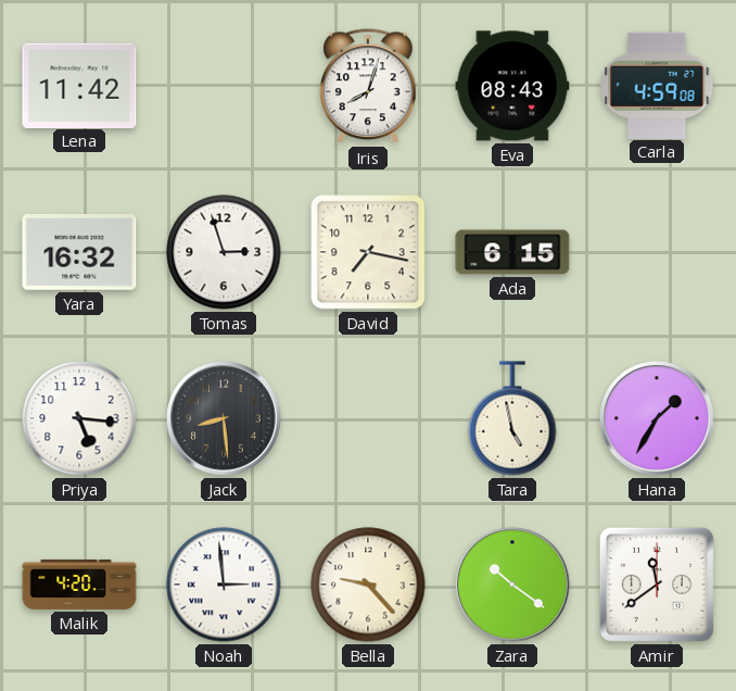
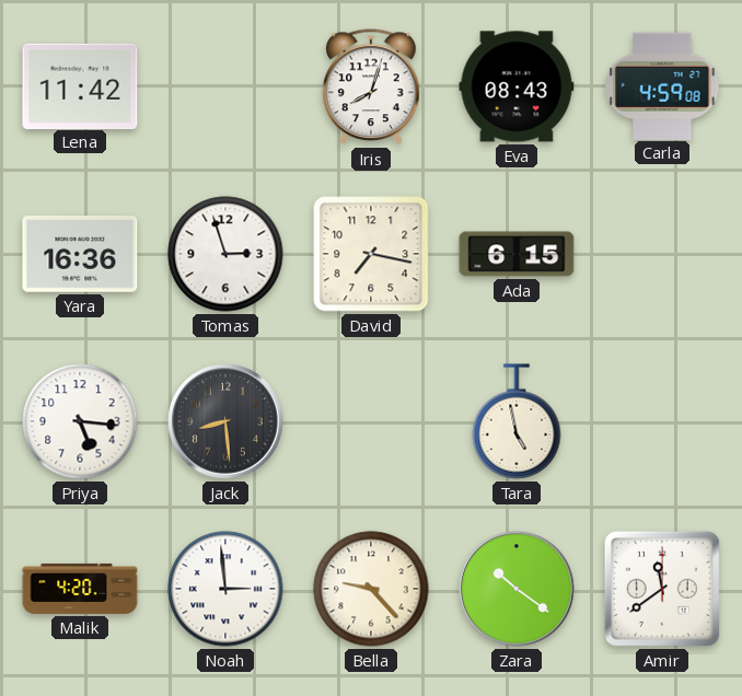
Yara: 16:32 -> 16:36
Hana: 1:35 -> none
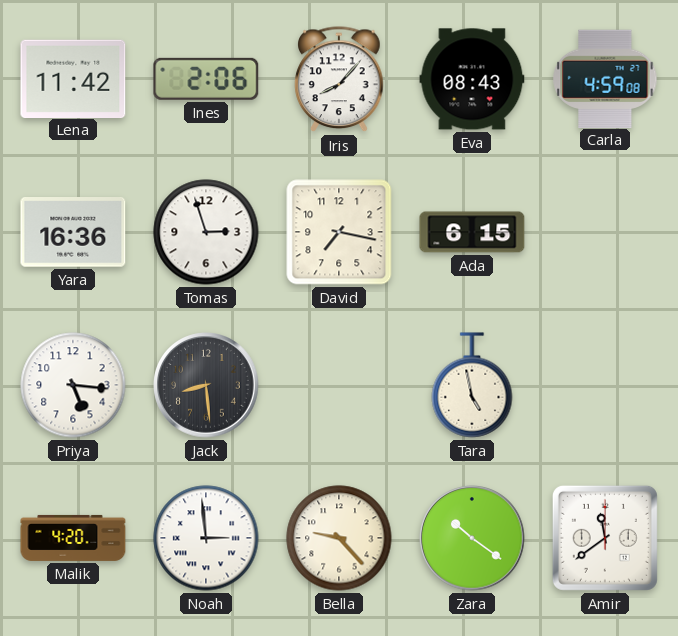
Ines: none -> 2:06
Iris: 8:03 -> 8:07
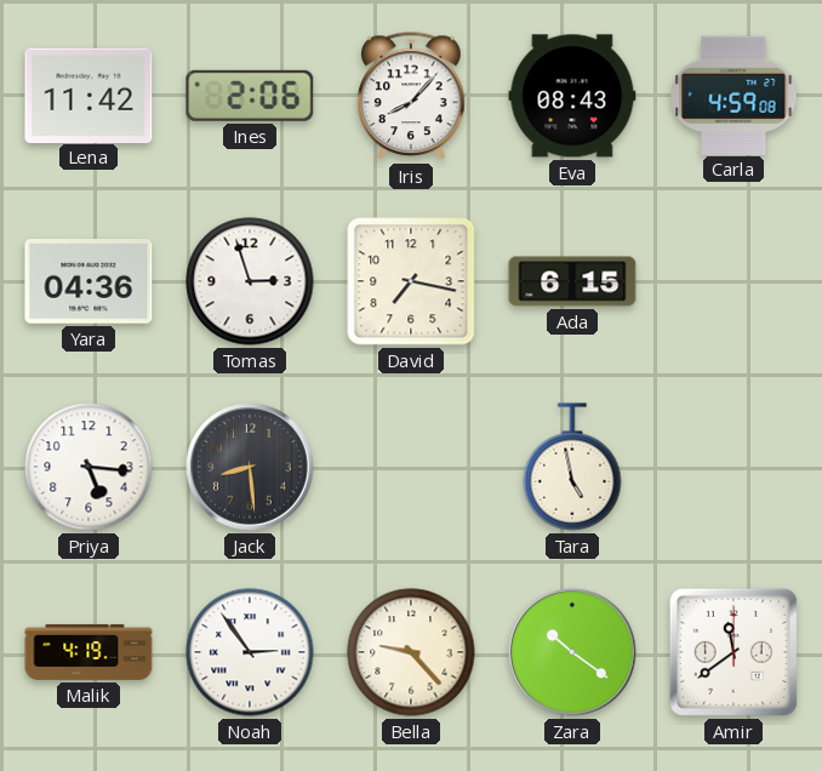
Yara: 16:36 -> 04:36
Malik: 4:20 -> 4:19
Noah: 2:59 -> 2:54
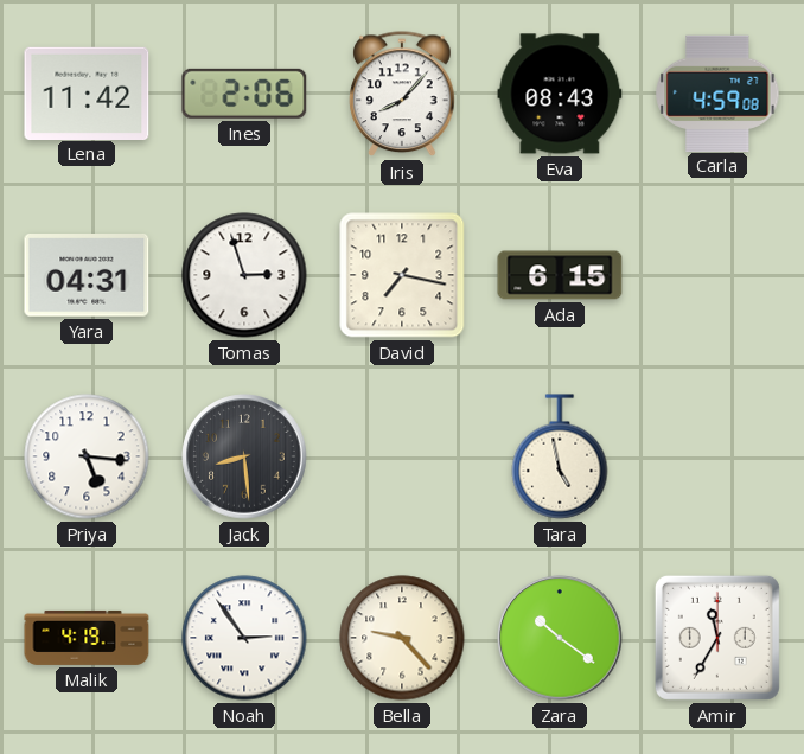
Yara: 04:36 -> 04:31
Amir: 11:39 -> 11:35
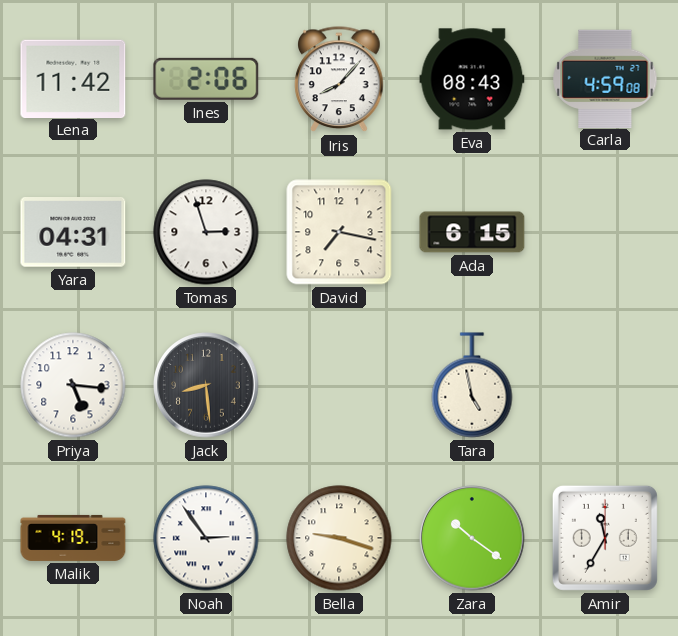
Bella: 9:23 -> 9:18
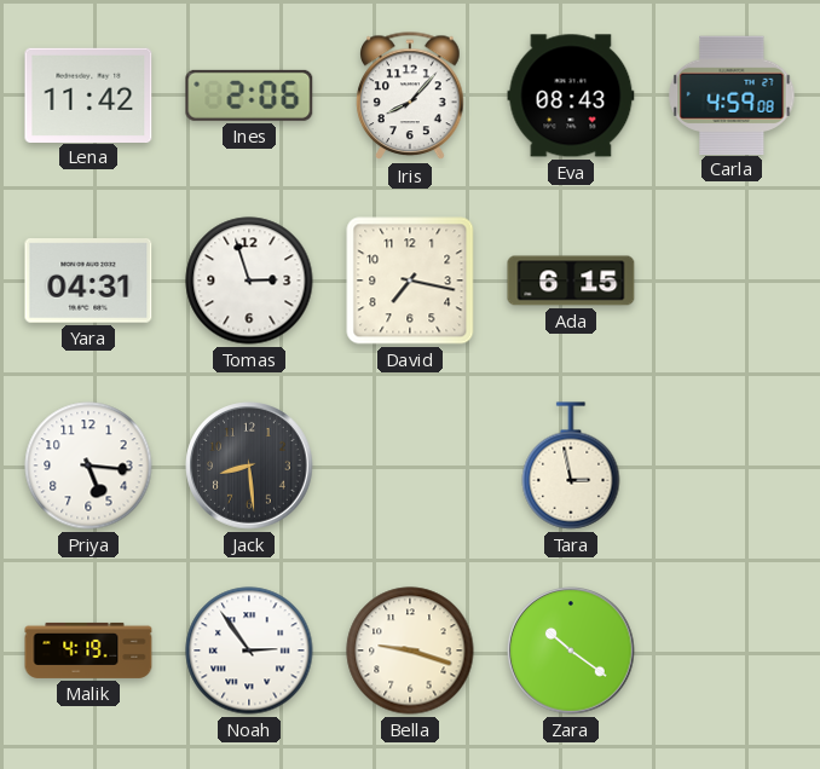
Tara: 4:58 -> 2:58
Amir: 11:35 -> none
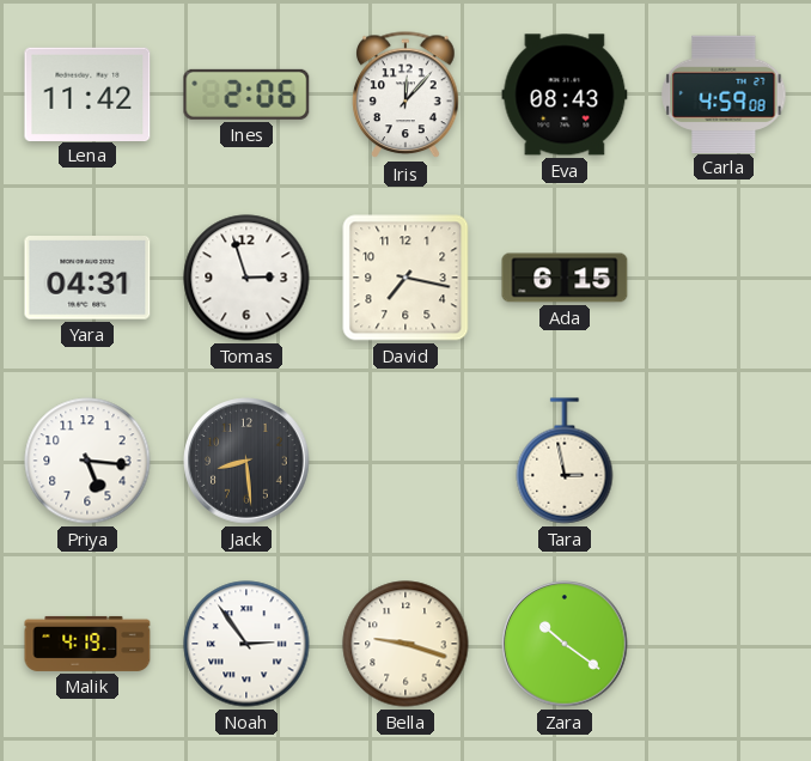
Iris: 8:07 -> 12:07
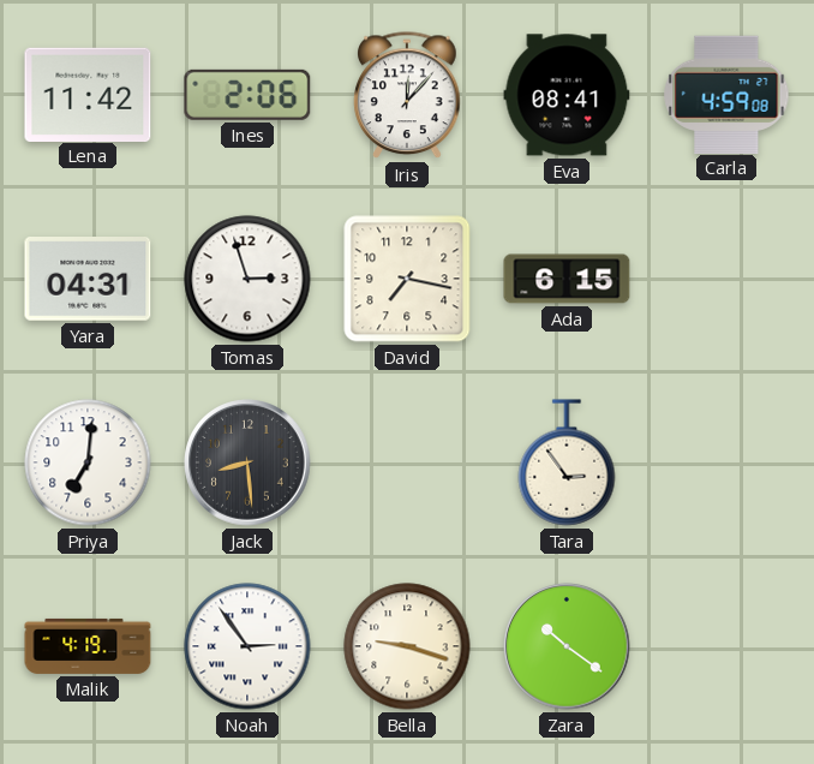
Eva: 08:43 -> 08:41
Priya: 5:16 -> 7:01
Tara: 2:58 -> 2:54
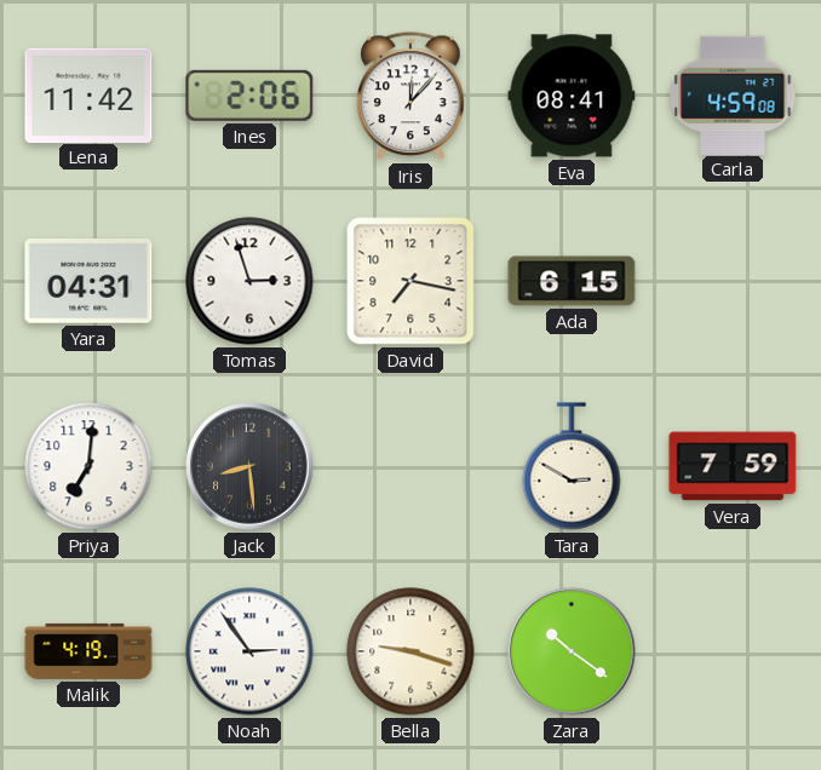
Tara: 2:54 -> 2:50
Vera: none -> 7:59
